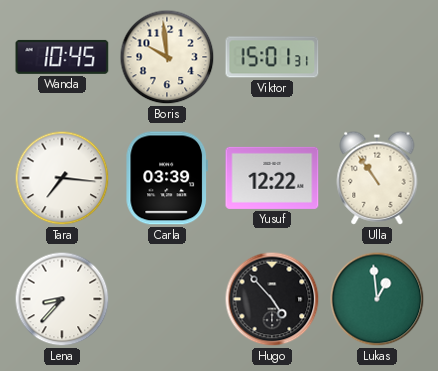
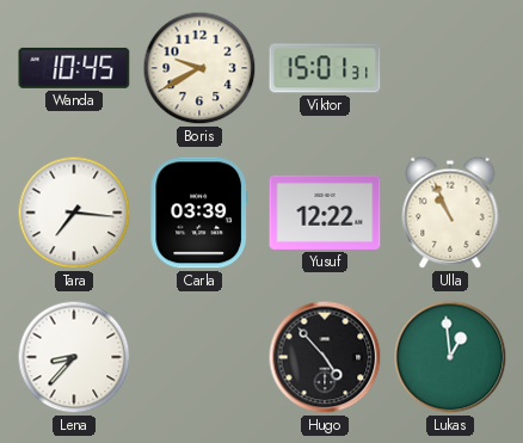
Boris: 9:59 -> 9:40
Ulla: 10:54 -> 10:56
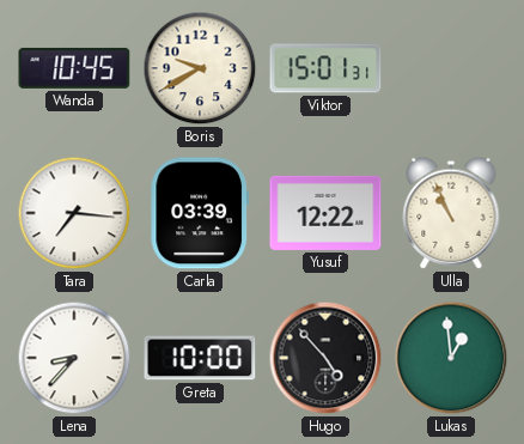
Greta: none -> 10:00
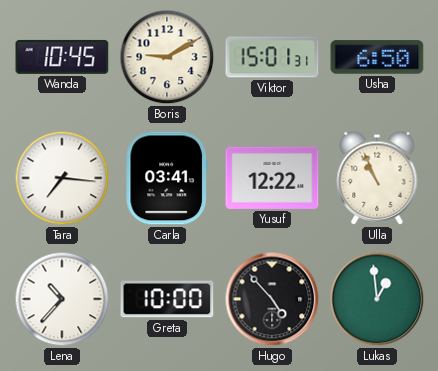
Boris: 9:40 -> 9:10
Usha: none -> 6:50
Carla: 03:39 -> 03:41
Lena: 8:37 -> 10:37
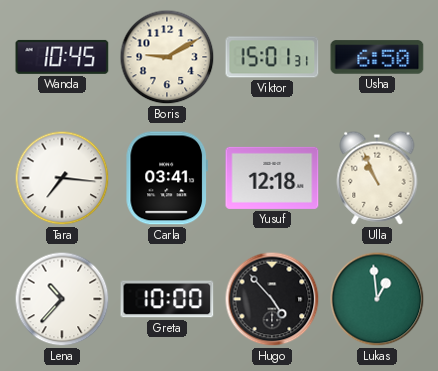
Yusuf: 12:22 -> 12:18
